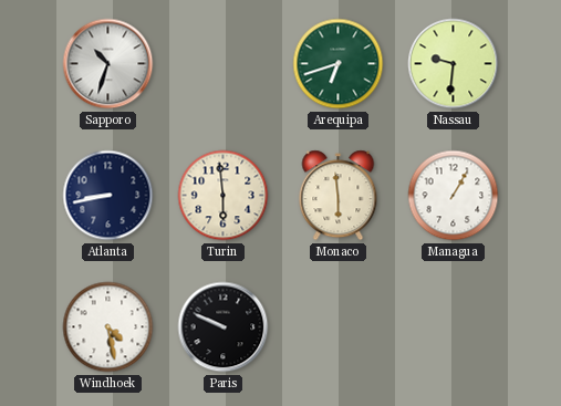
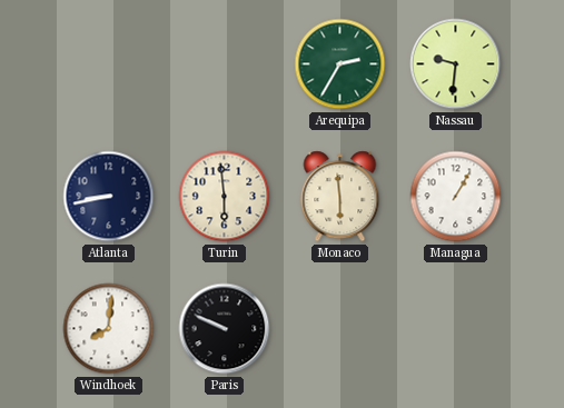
Sapporo: 10:33 -> none
Arequipa: 6:42 -> 2:35
Windhoek: 4:28 -> 8:01
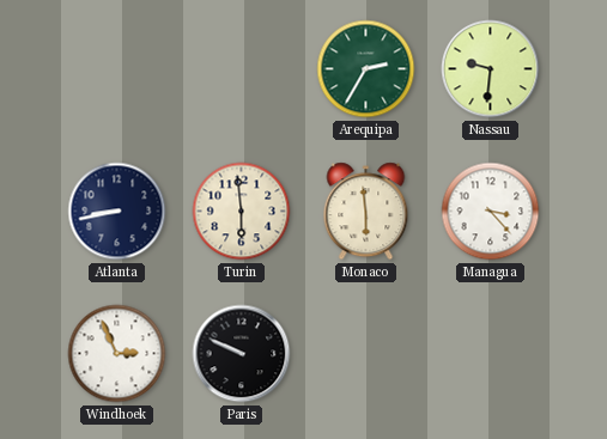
Managua: 1:05 -> 3:23
Windhoek: 8:01 -> 2:56
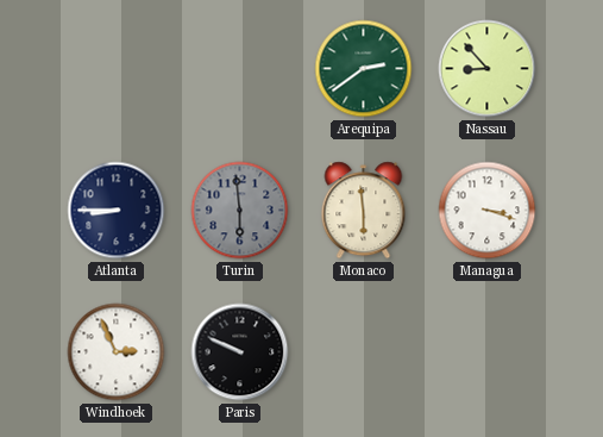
Arequipa: 2:35 -> 2:39
Nassau: 9:31 -> 8:53
Atlanta: 8:43 -> 8:45
Turin dial: cream -> grey
Managua: 3:23 -> 3:18
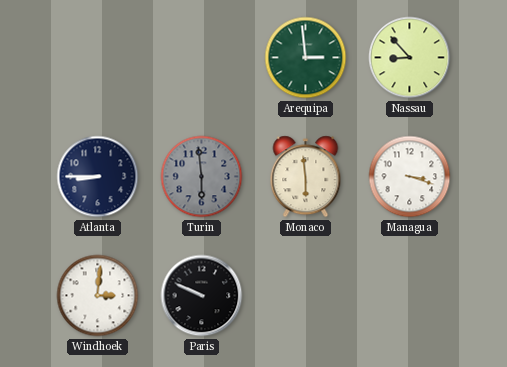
Arequipa: 2:39 -> 2:59
Windhoek: 2:56 -> 3:01
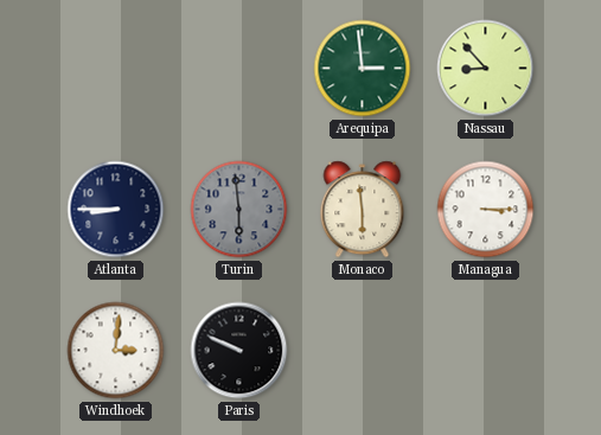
Managua: 3:18 -> 3:15
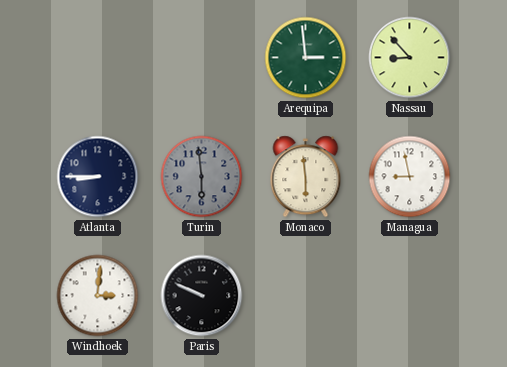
Managua: 3:15 -> 8:58
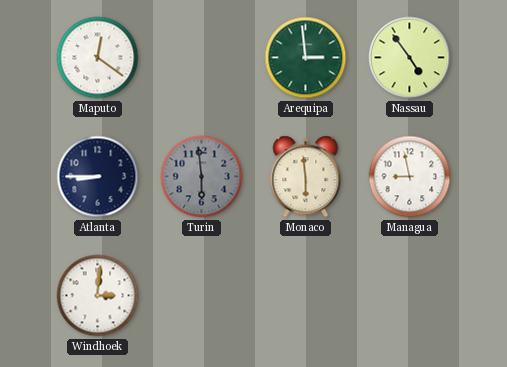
Maputo: none -> 12:21
Nassau: 8:53 -> 4:54
Paris: 9:49 -> none
